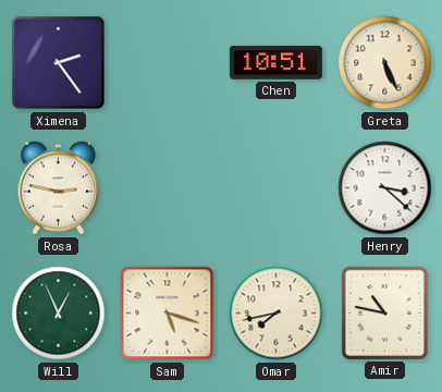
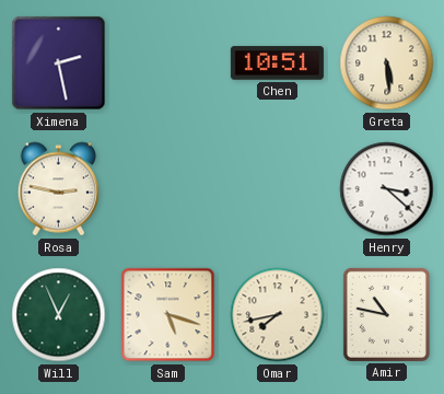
Ximena: 2:24 -> 2:28
Greta: 5:26 -> 5:29
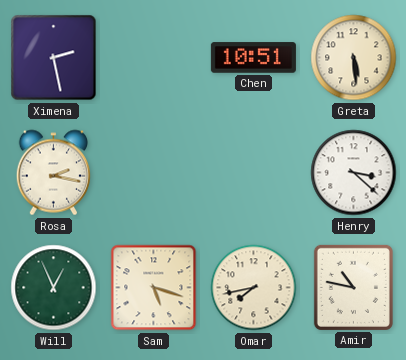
Rosa: 2:47 -> 2:17
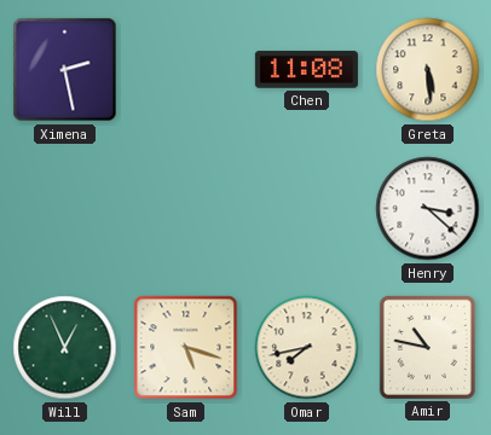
Chen: 10:51 -> 11:08
Rosa: 2:17 -> none
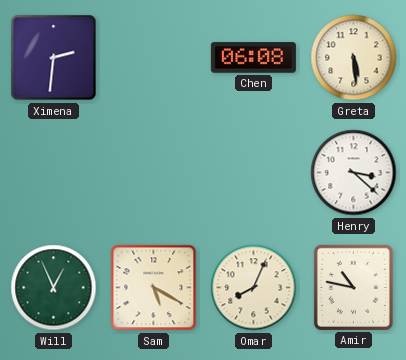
Ximena: 2:28 -> 2:31
Chen: 11:08 -> 06:08
Sam: 5:18 -> 5:20
Omar: 7:43 -> 8:04
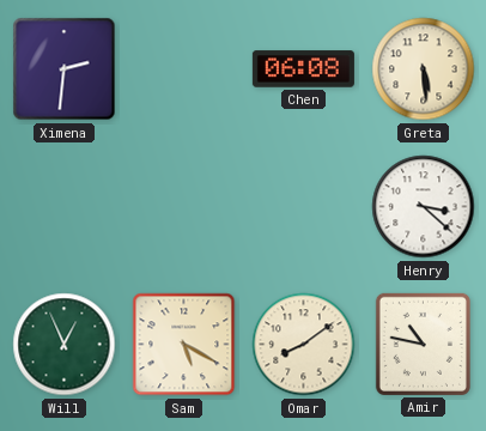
Omar: 8:04 -> 8:09
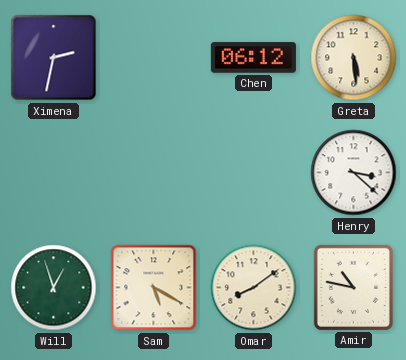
Ximena: 2:31 -> 2:32
Chen: 06:08 -> 06:12
Will: 12:56 -> 12:57
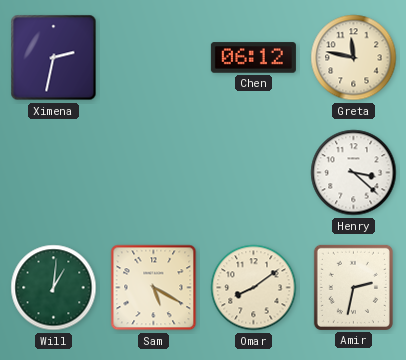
Greta: 5:29 -> 11:47
Will: 12:57 -> 1:01
Amir: 10:47 -> 2:32
